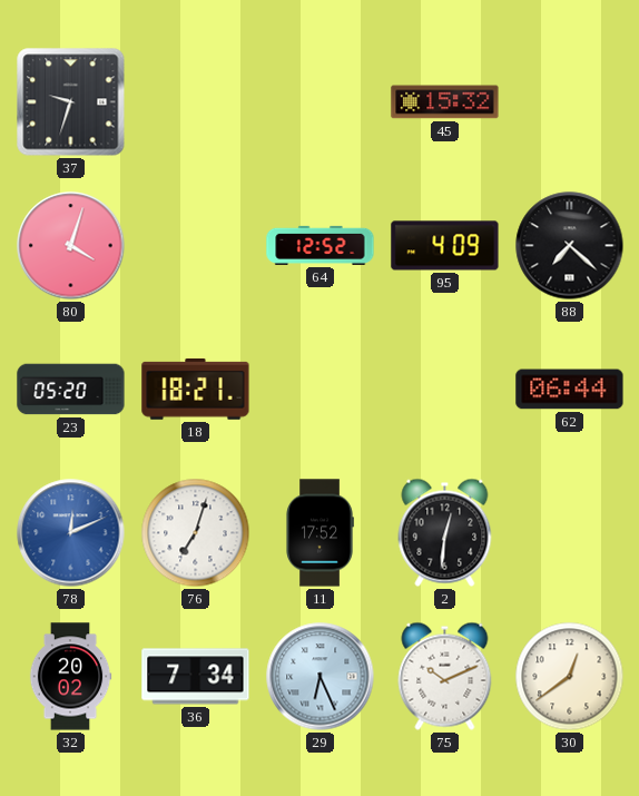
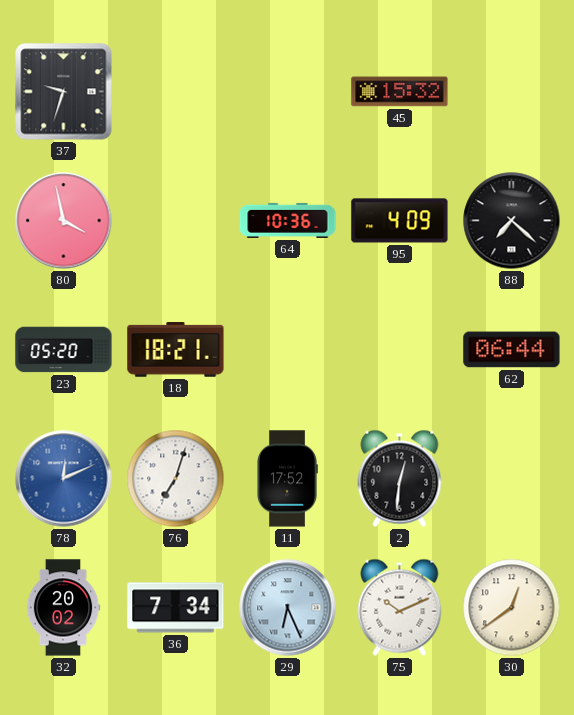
80: 4:03 -> 3:58
64: 12:52 -> 10:36
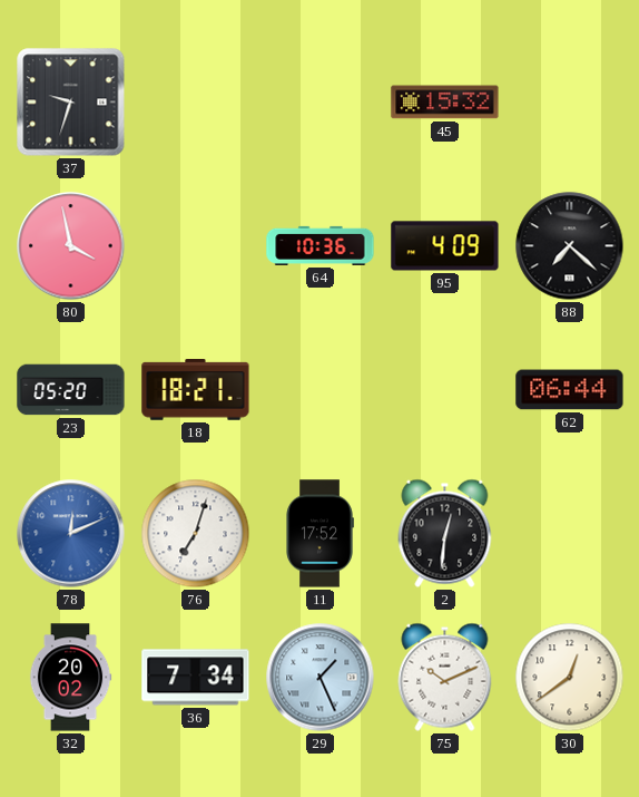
29: 6:26 -> 1:26
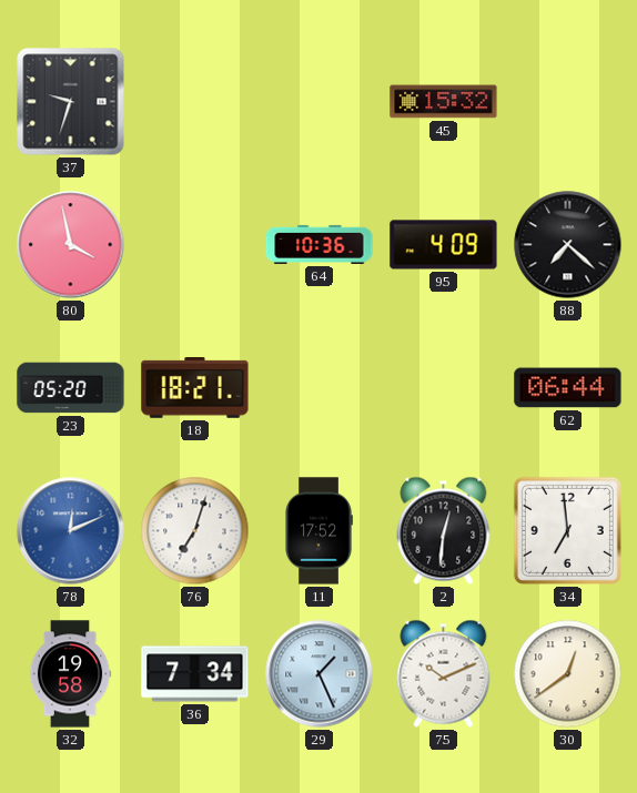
34: none -> 6:59
32: 20:02 -> 19:58
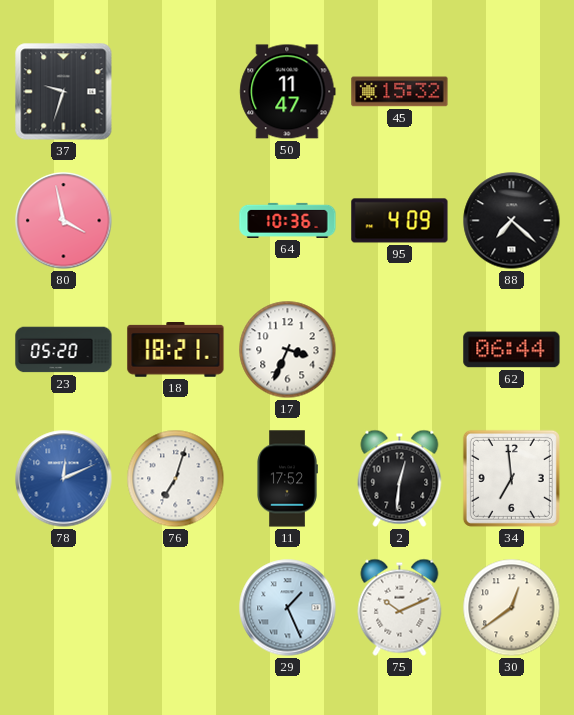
50: none -> 11:47
17: none -> 3:34
32: 19:58 -> none
36: 7:34 -> none
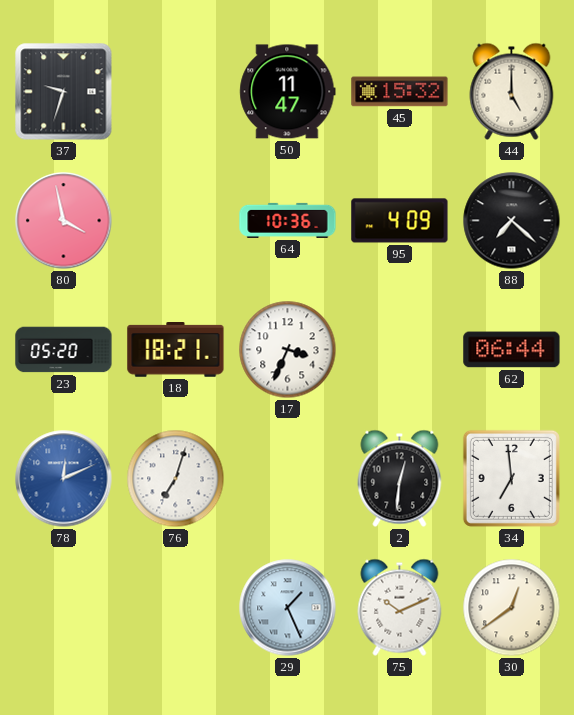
44: none -> 5:00
11: 17:52 -> none
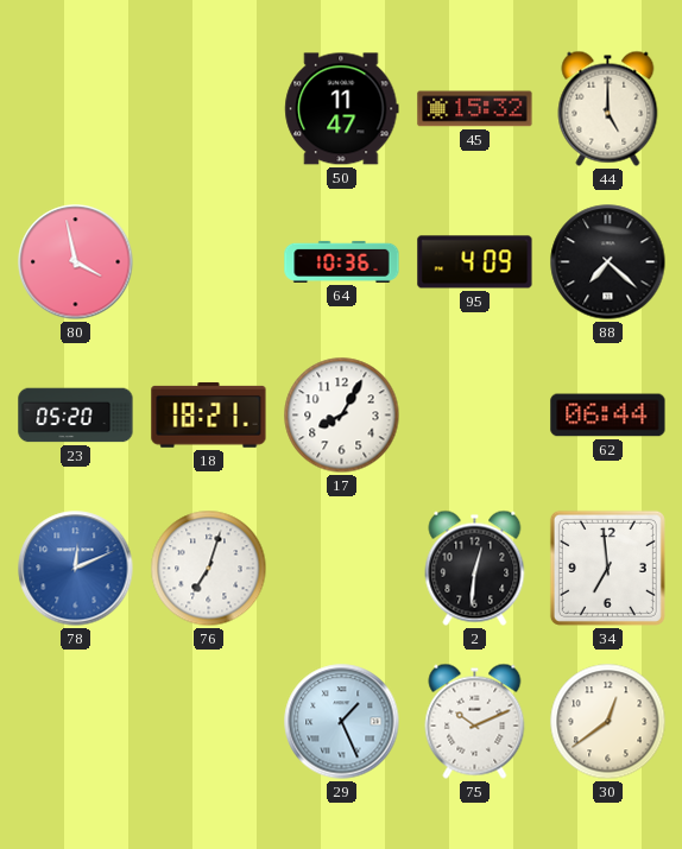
37: 9:33 -> none
17: 3:34 -> 8:05
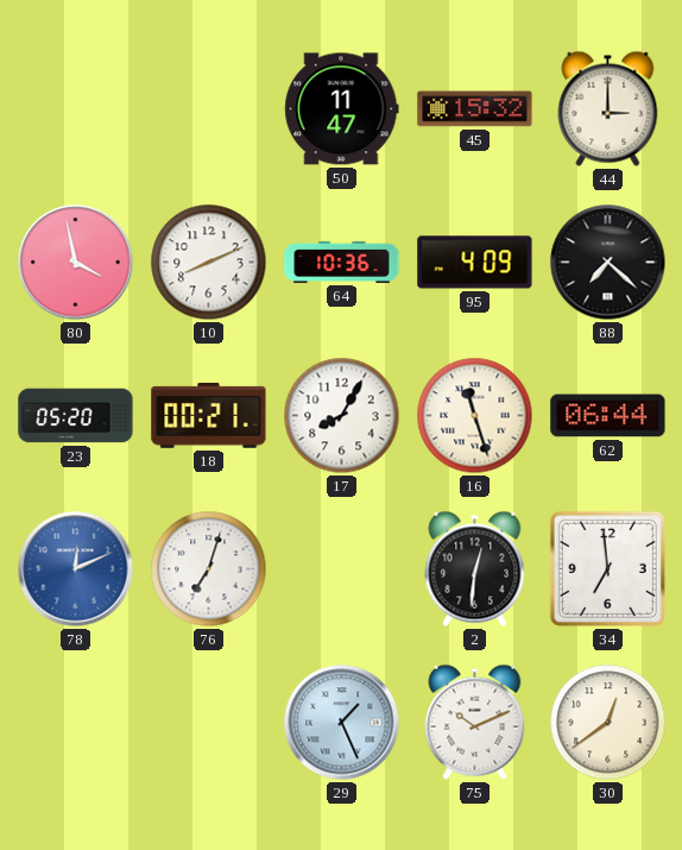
44: 5:00 -> 3:00
10: none -> 8:11
18: 18:21 -> 00:21
16: none -> 11:27
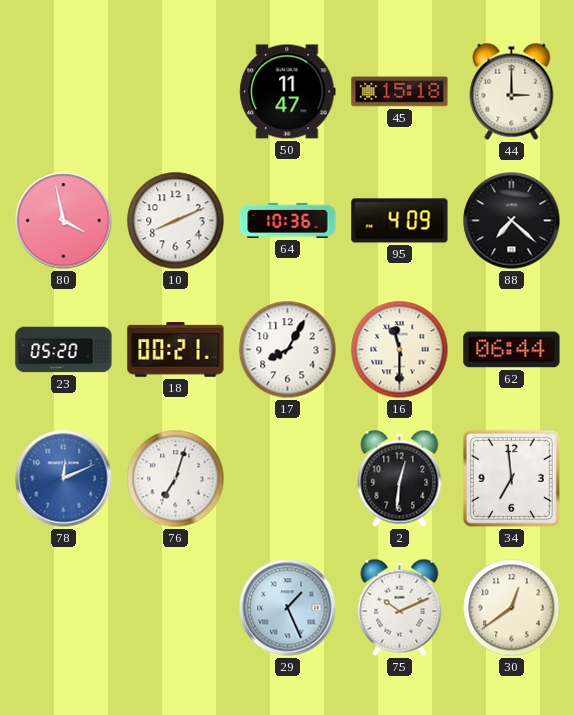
45: 15:32 -> 15:18
16: 11:27 -> 11:30
